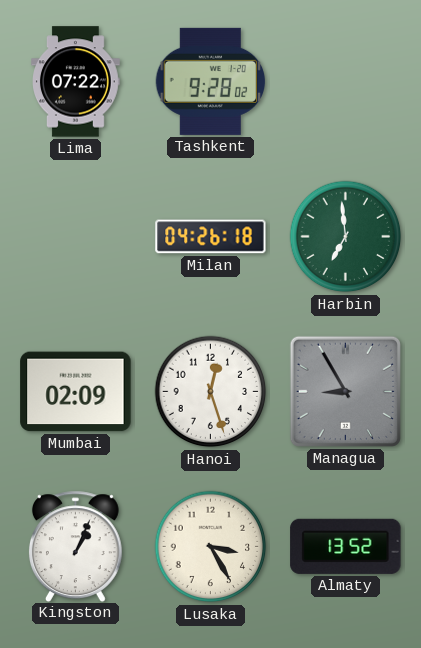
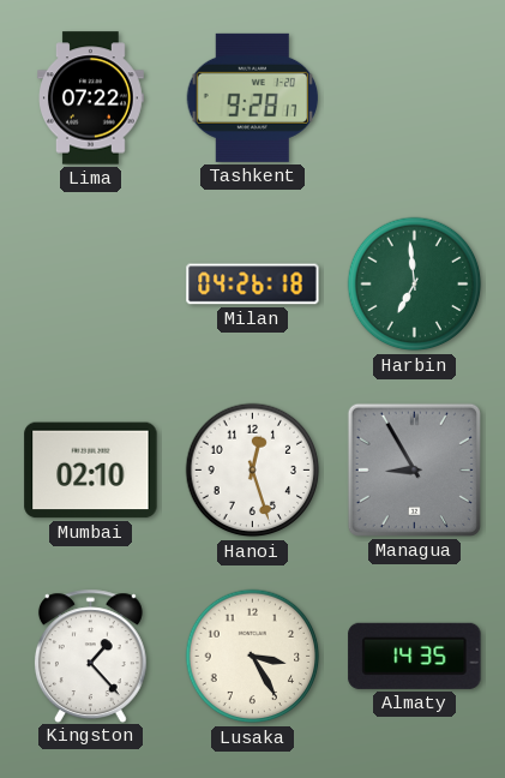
Tashkent: 9:28:02 -> 9:28:17
Mumbai: 02:09 -> 02:10
Kingston: 1:04 -> 1:23
Almaty: 13:52 -> 14:35
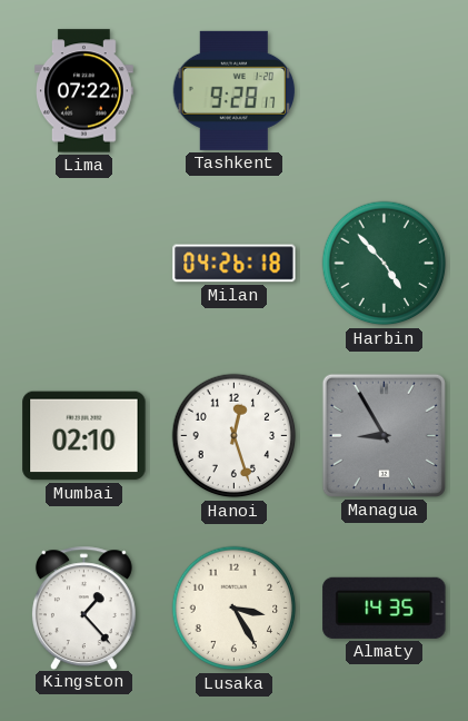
Harbin: 6:59 -> 4:53
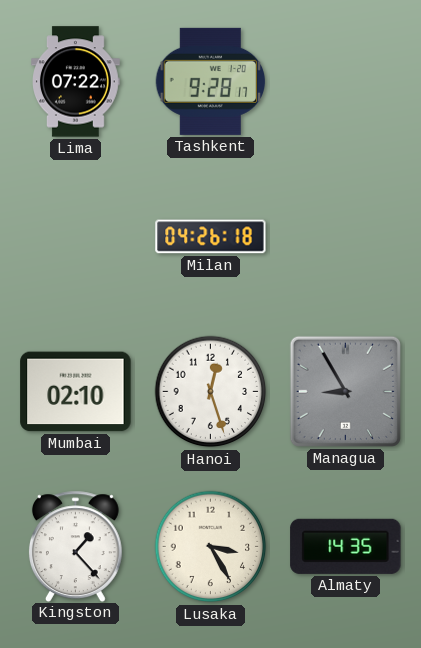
Harbin: 4:53 -> none
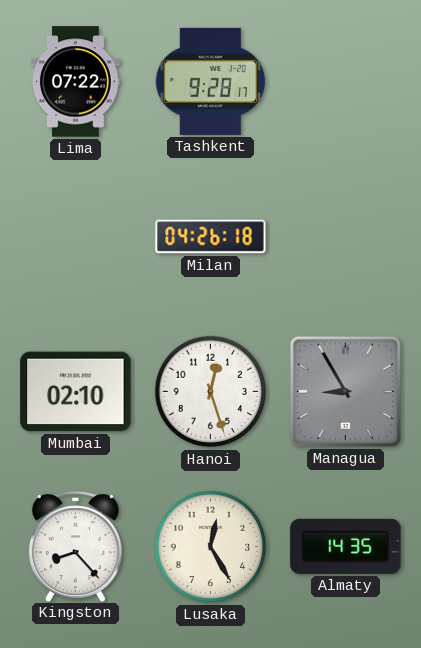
Kingston: 1:23 -> 8:23
Lusaka: 3:25 -> 12:25
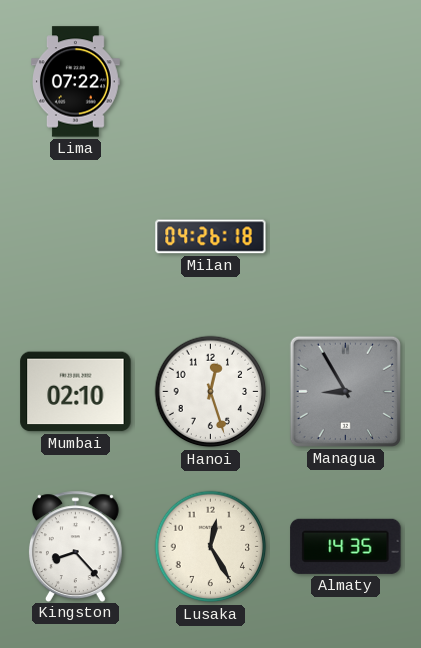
Tashkent: 9:28 -> none
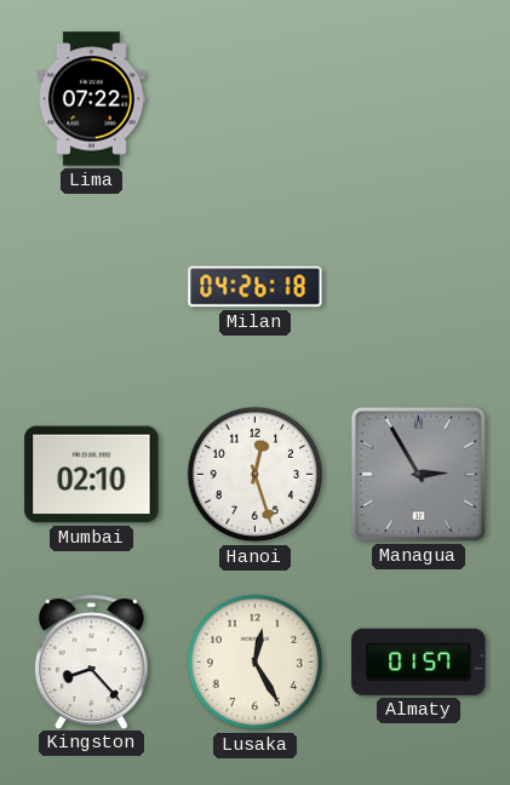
Managua: 8:55 -> 2:55
Almaty: 14:35 -> 01:57
